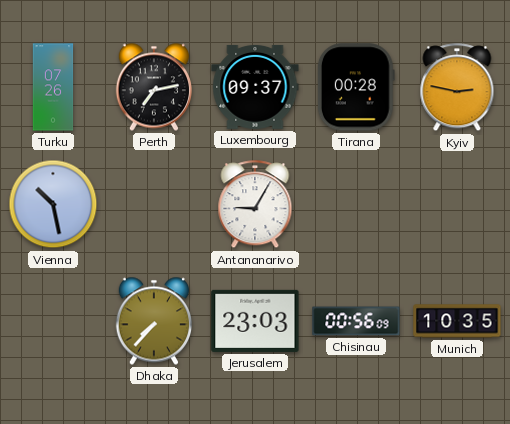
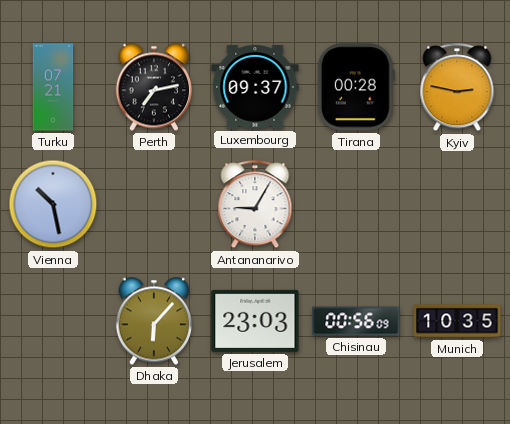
Turku: 07:26 -> 07:21
Dhaka: 7:37 -> 6:07
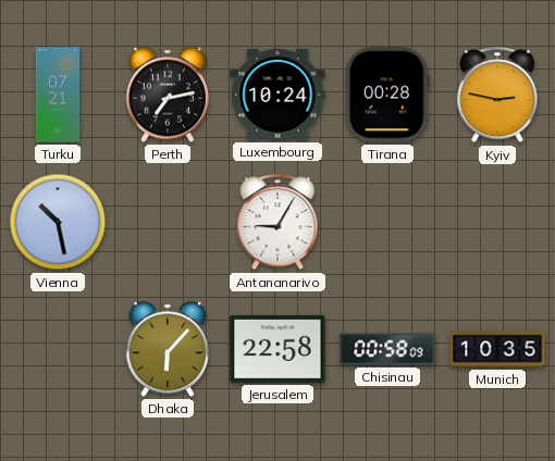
Luxembourg: 09:37 -> 10:24
Jerusalem: 23:03 -> 22:58
Chisinau: 00:56 -> 00:58
